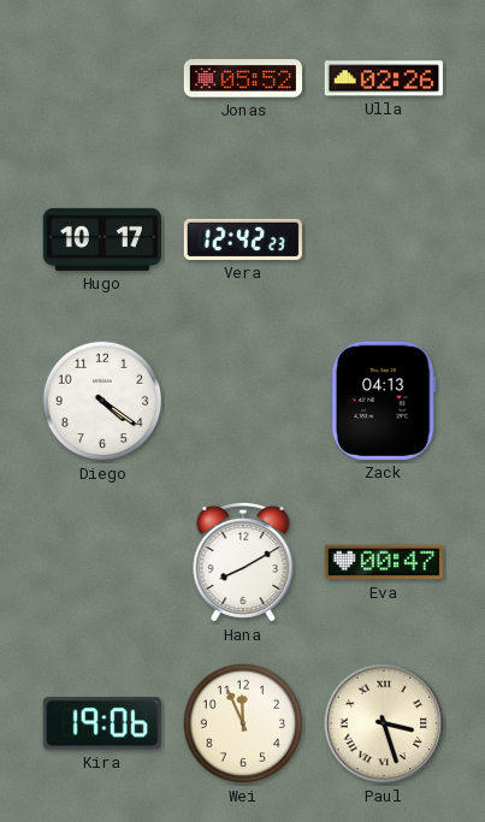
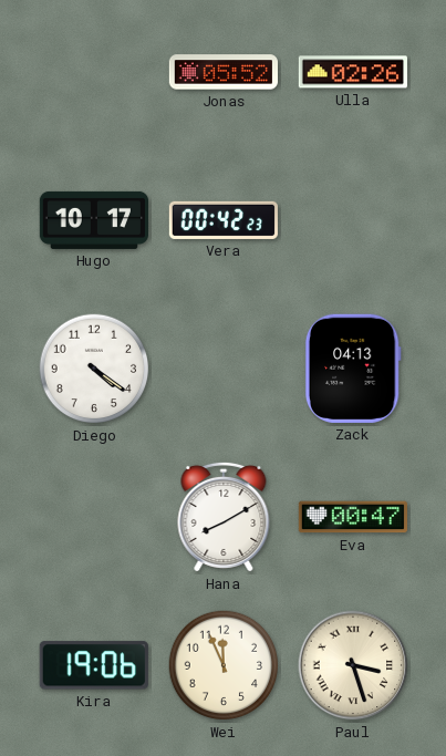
Vera: 12:42 -> 00:42
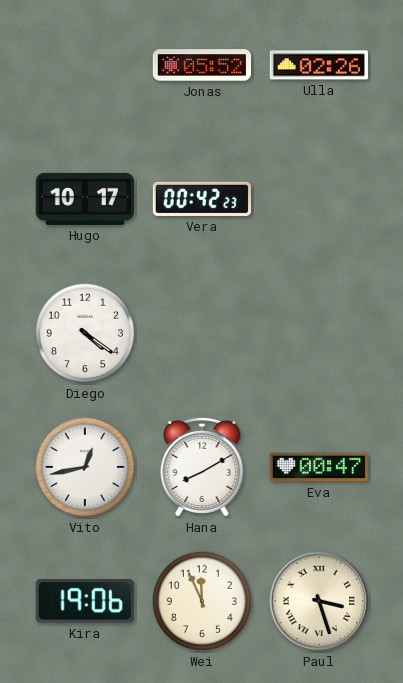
Zack: 04:13 -> none
Vito: none -> 12:43
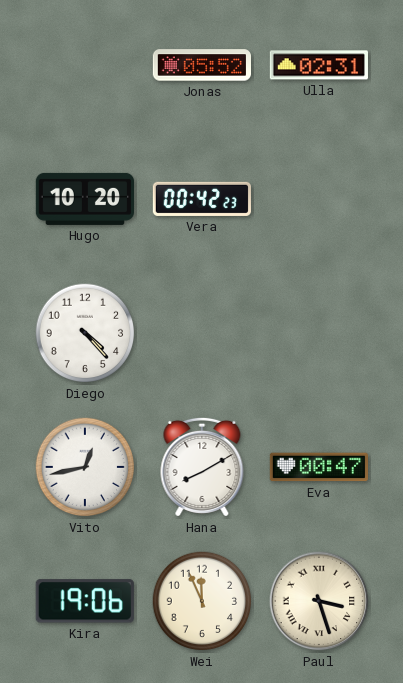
Ulla: 02:26 -> 02:31
Hugo: 10:17 -> 10:20
Diego: 4:21 -> 4:23
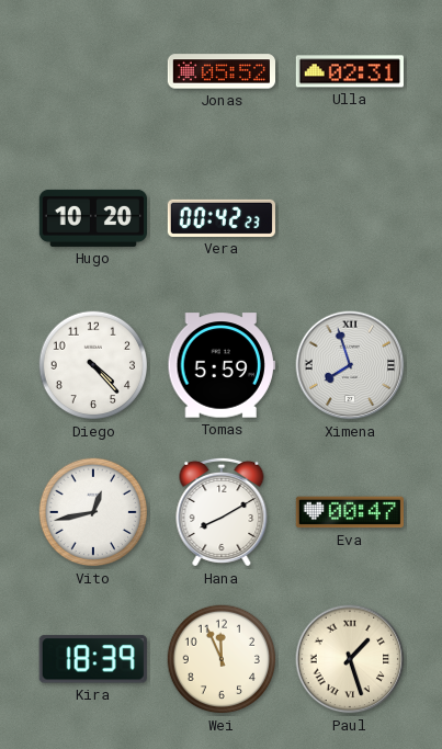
Tomas: none -> 5:59
Ximena: none -> 7:57
Kira: 19:06 -> 18:39
Paul: 3:27 -> 1:27
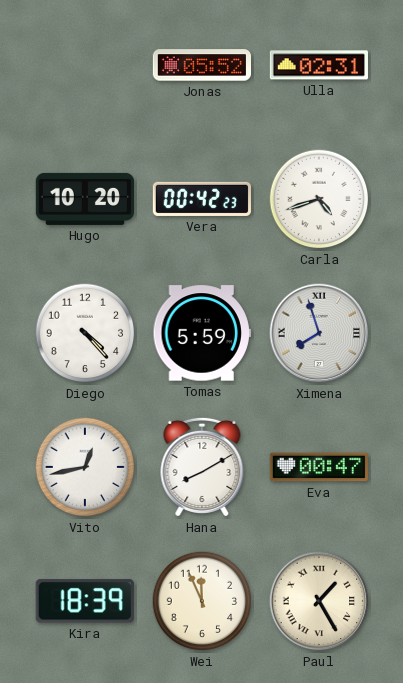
Carla: none -> 4:42
Paul: 1:27 -> 1:25
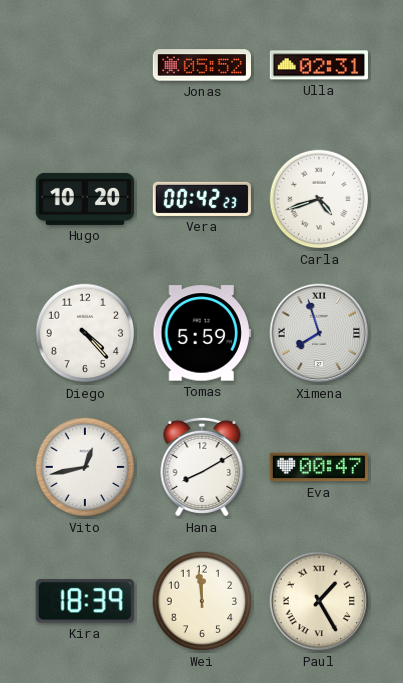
Wei: 11:56 -> 11:59
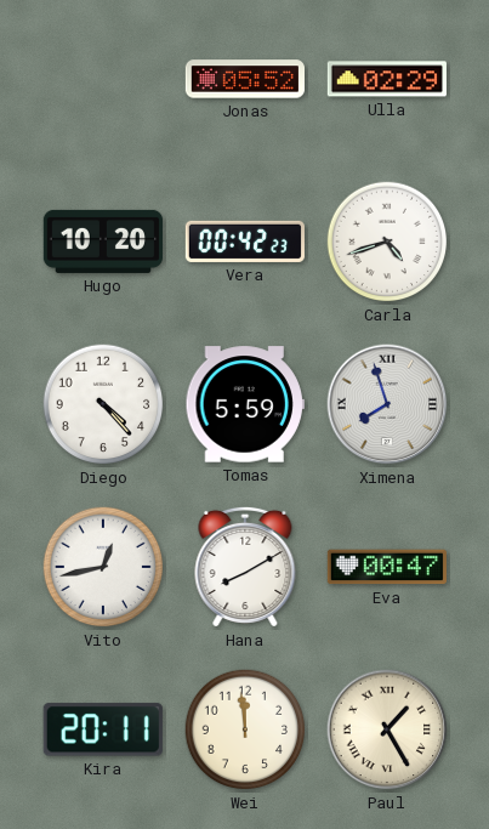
Ulla: 02:31 -> 02:29
Kira: 18:39 -> 20:11
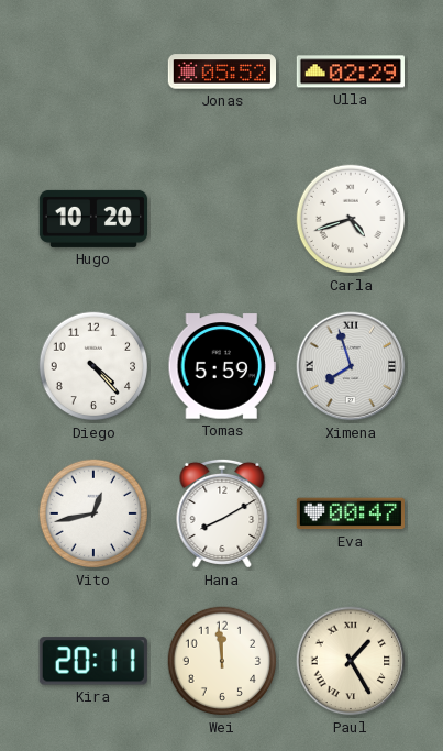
Vera: 00:42 -> none
